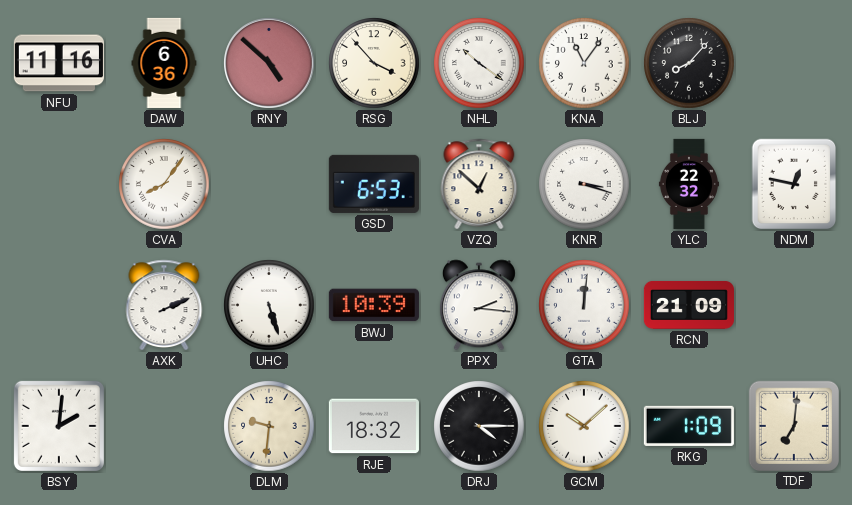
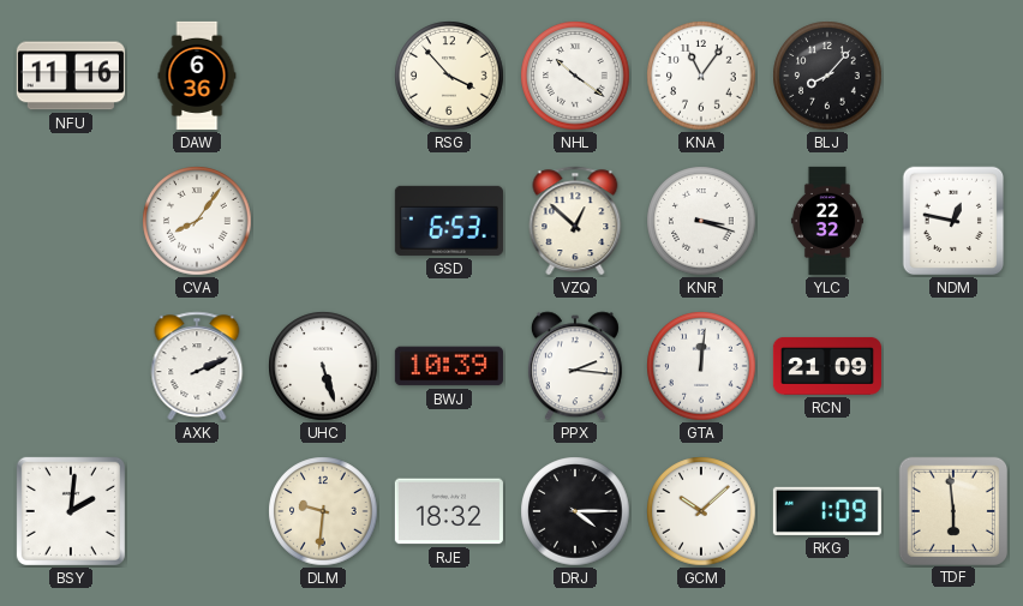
RNY: 4:52 -> none
TDF: 7:01 -> 5:59
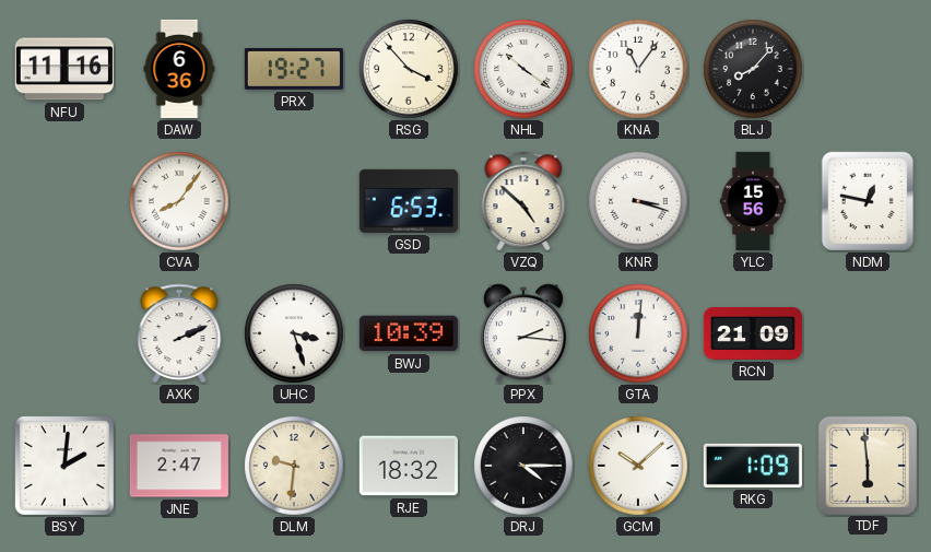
PRX: none -> 19:27
VZQ: 12:52 -> 4:52
YLC: 22:32 -> 15:56
UHC: 5:27 -> 3:27
JNE: none -> 2:47
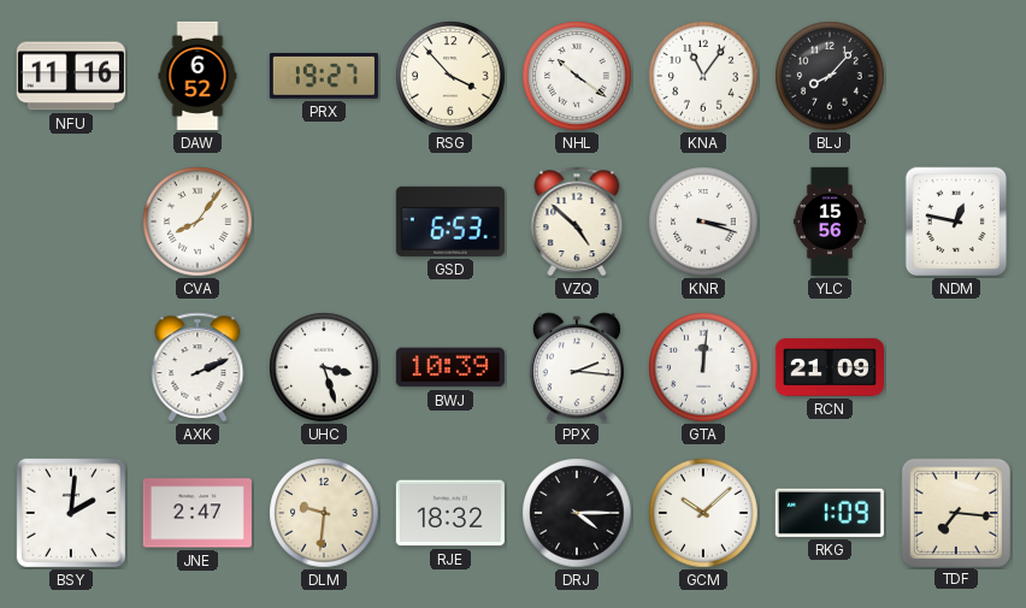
DAW: 6:36 -> 6:52
TDF: 5:59 -> 7:16
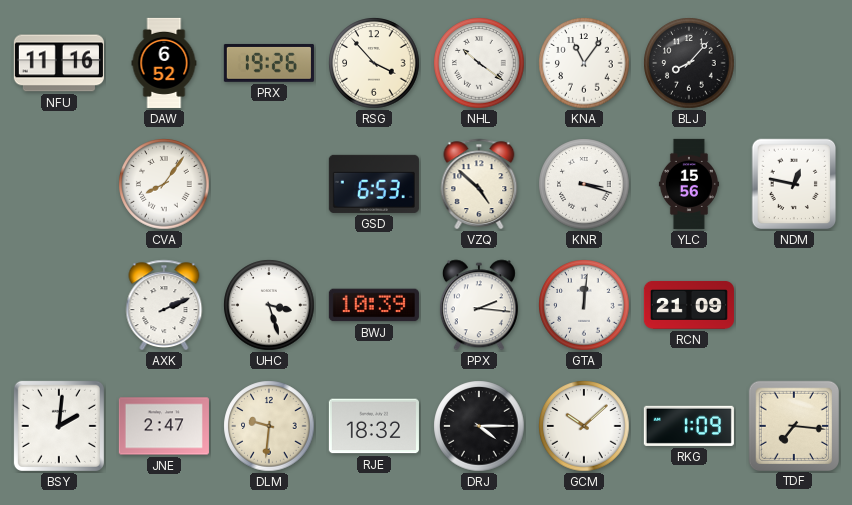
PRX: 19:27 -> 19:26
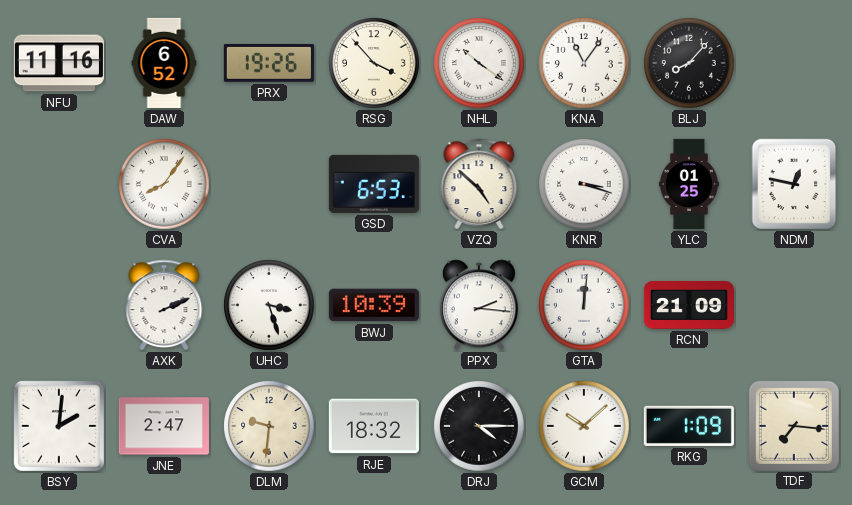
YLC: 15:56 -> 01:25
